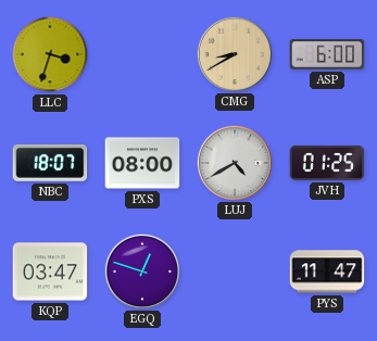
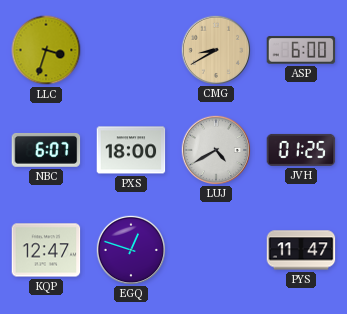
NBC: 18:07 -> 6:07
PXS: 08:00 -> 18:00
KQP: 03:47 -> 12:47
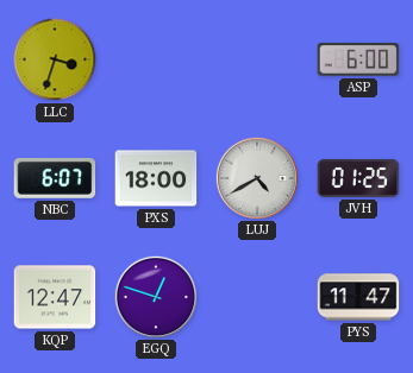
CMG: 8:40 -> none
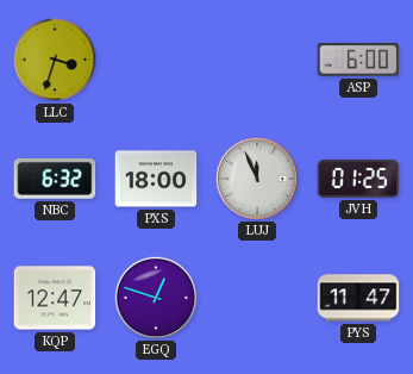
NBC: 6:07 -> 6:32
LUJ: 4:40 -> 11:56
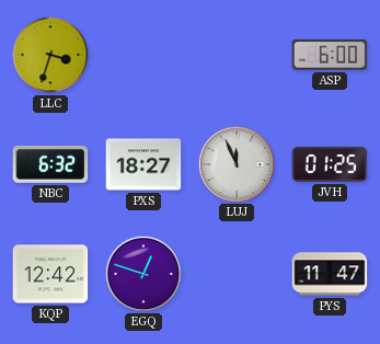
PXS: 18:00 -> 18:27
KQP: 12:47 -> 12:42
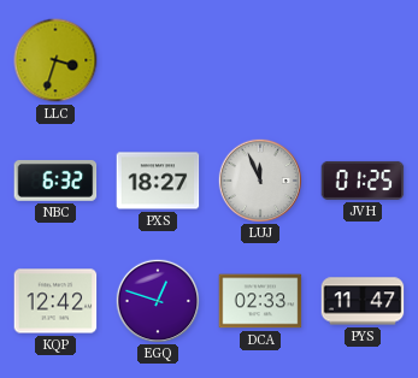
ASP: 6:00 -> none
DCA: none -> 02:33
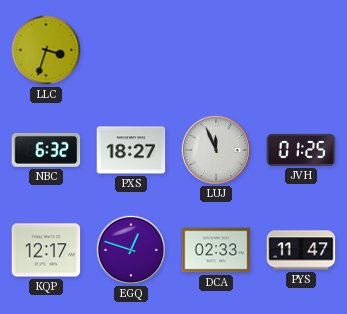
KQP: 12:42 -> 12:17
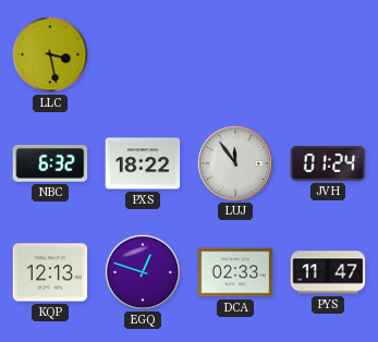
LLC: 3:33 -> 3:28
PXS: 18:27 -> 18:22
LUJ: 11:56 -> 11:54
JVH: 01:25 -> 01:24
KQP: 12:17 -> 12:13
